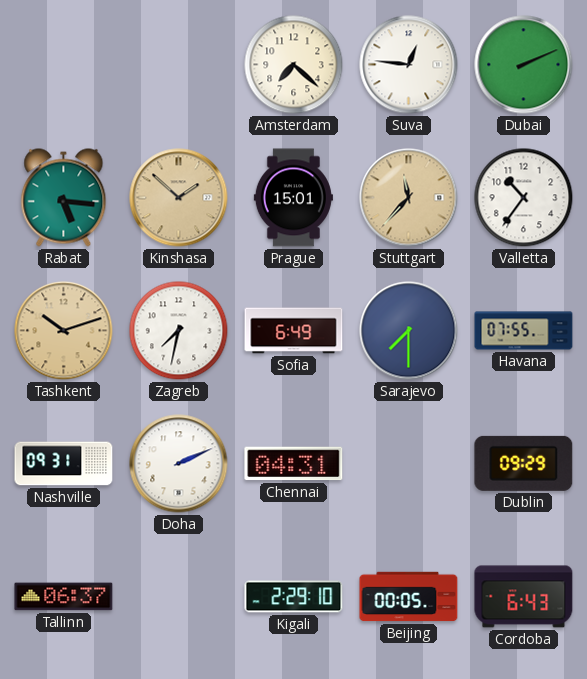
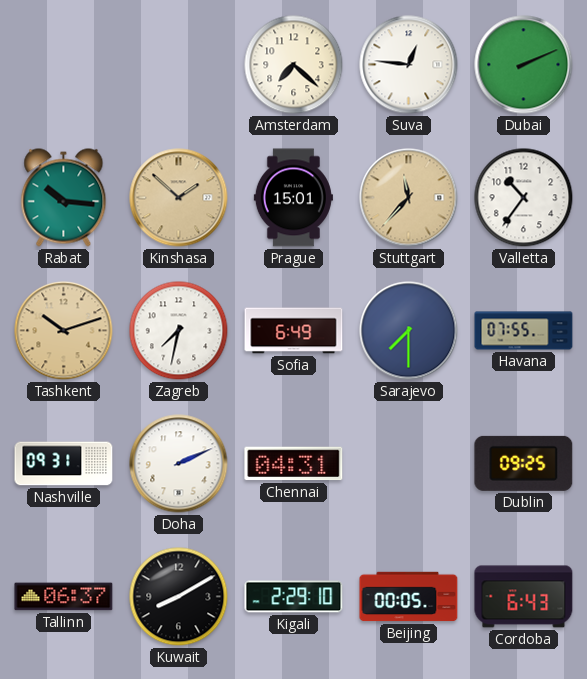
Rabat: 5:16 -> 10:16
Dublin: 09:29 -> 09:25
Kuwait: none -> 8:10
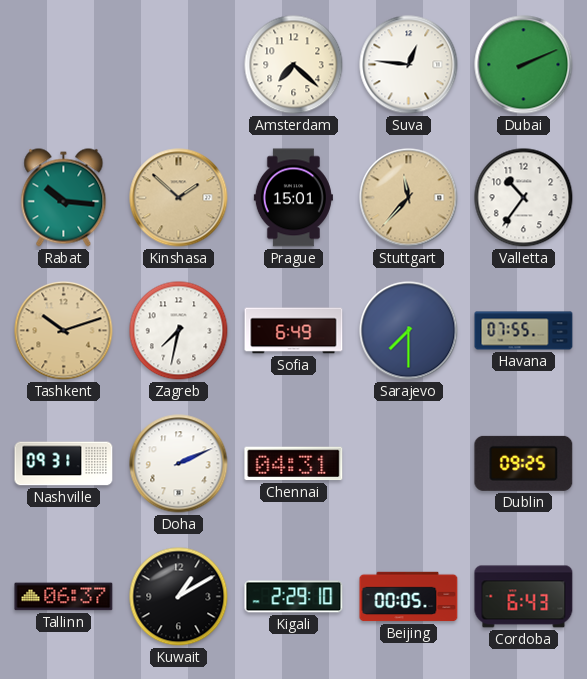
Kuwait: 8:10 -> 1:10
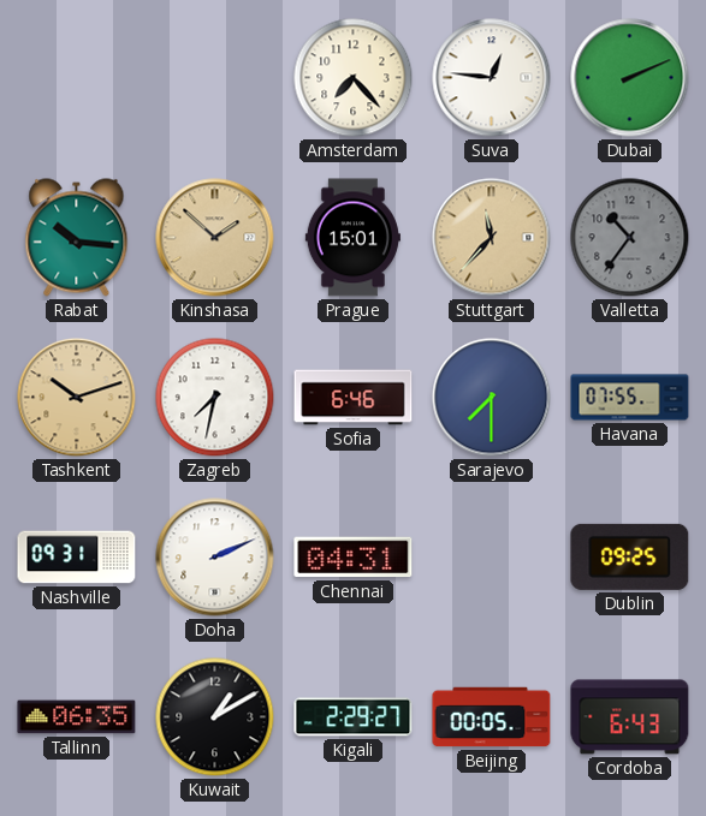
Amsterdam: 7:22 -> 7:23
Valletta dial: white -> grey
Sofia: 6:49 -> 6:46
Tallinn: 06:37 -> 06:35
Kigali: 2:29:10 -> 2:29:27
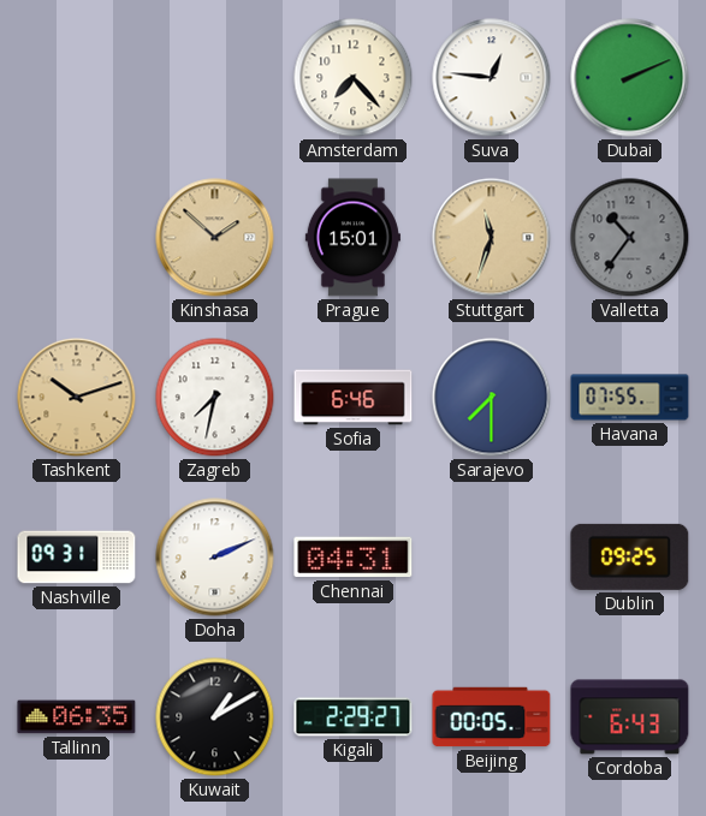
Rabat: 10:16 -> none
Stuttgart: 11:37 -> 11:33
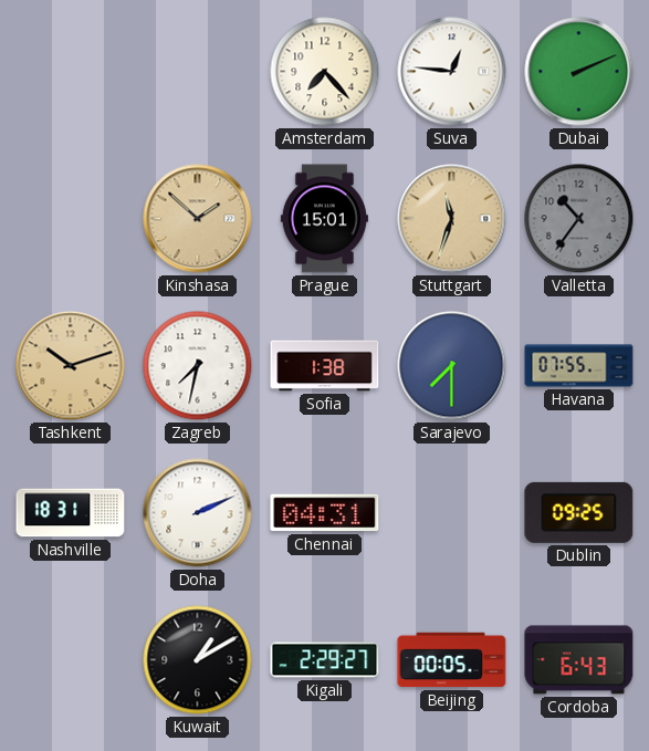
Sofia: 6:46 -> 1:38
Nashville: 09:31 -> 18:31
Tallinn: 06:35 -> none
